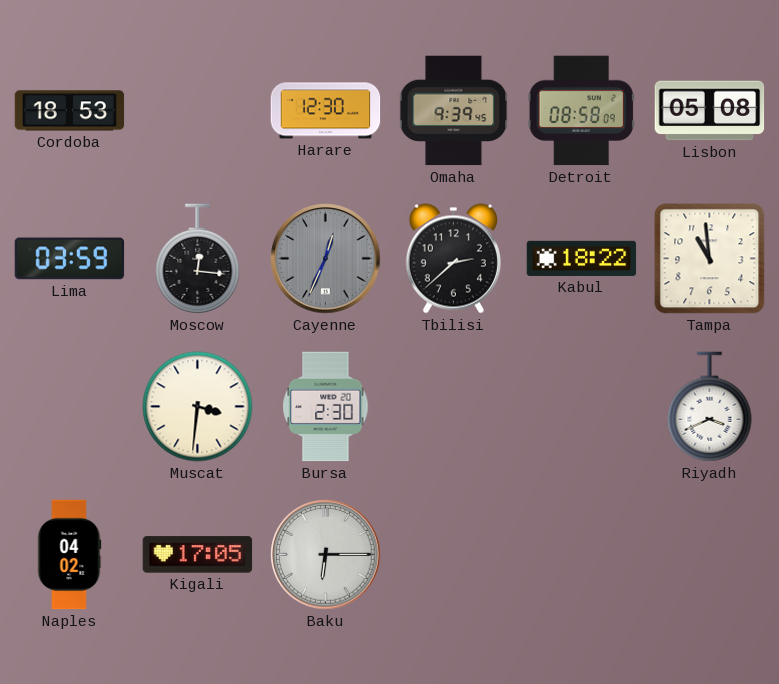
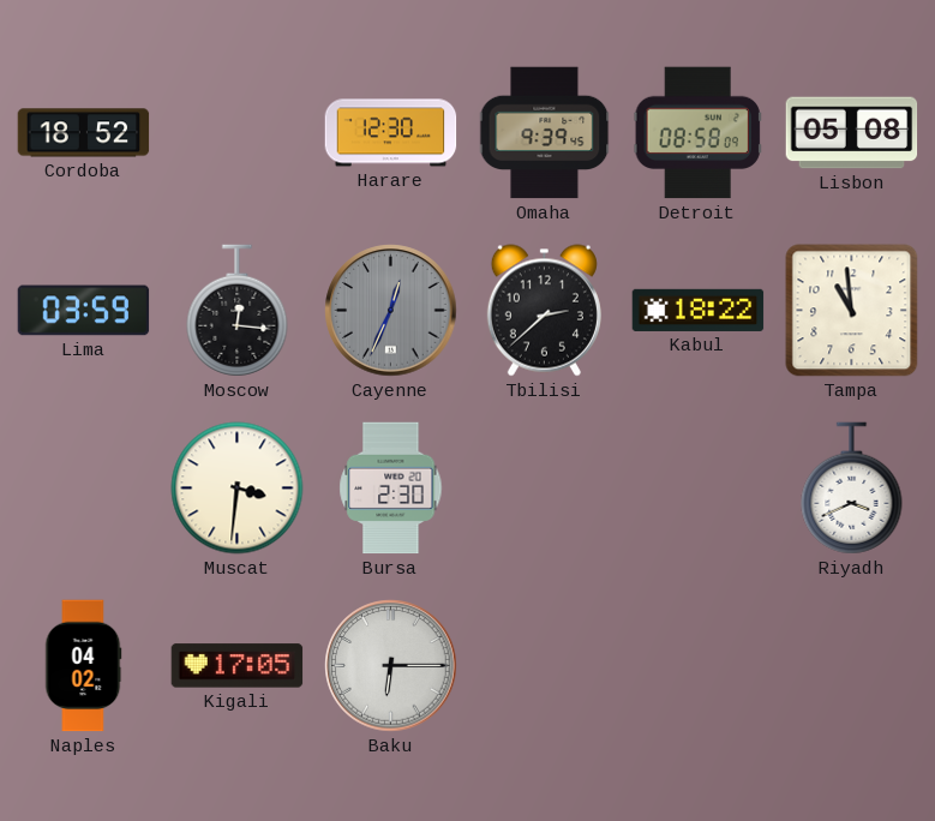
Cordoba: 18:53 -> 18:52
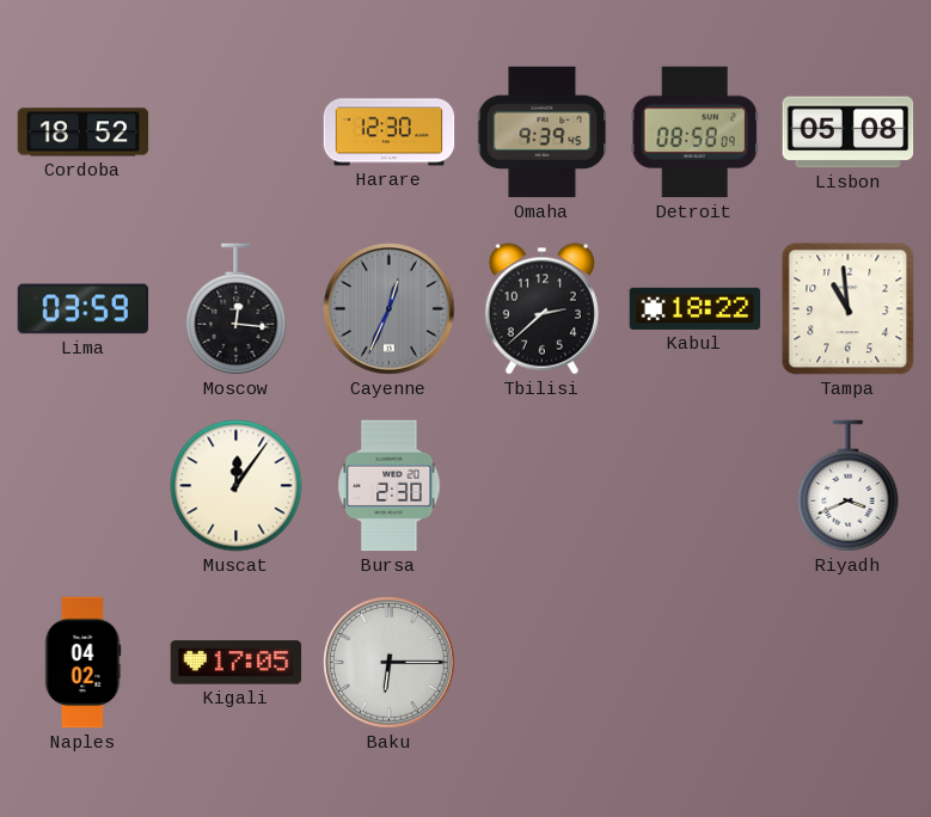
Muscat: 3:31 -> 12:06
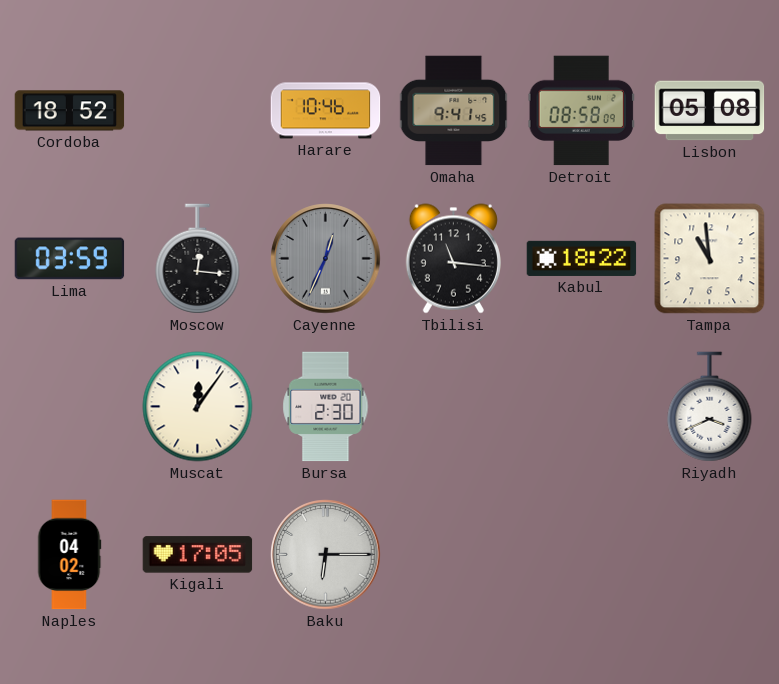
Harare: 12:30 -> 10:46
Omaha: 9:39 -> 9:41
Tbilisi: 2:38 -> 11:16
